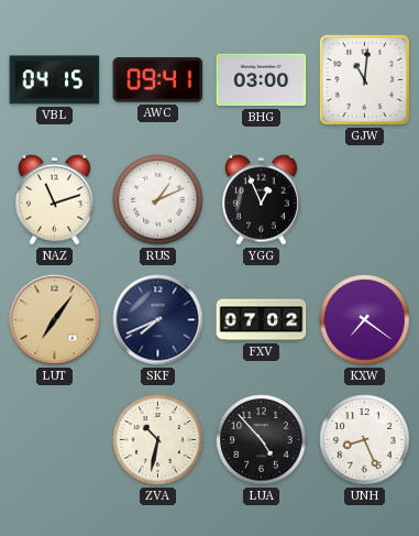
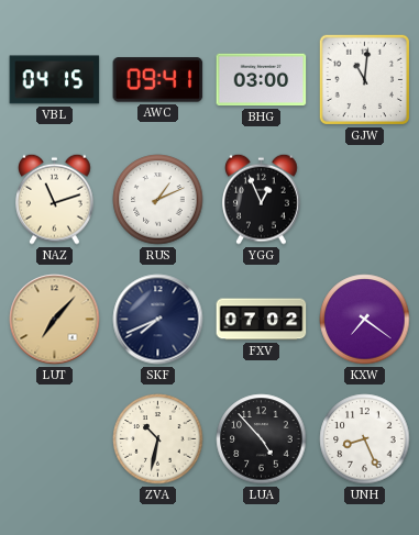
LUT: 7:06 -> 7:07
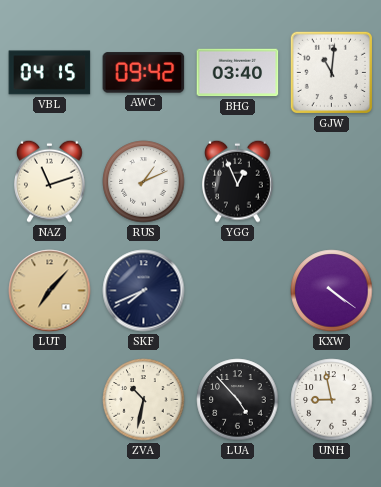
AWC: 09:41 -> 09:42
BHG: 03:00 -> 03:40
FXV: 07:02 -> none
KXW: 7:21 -> 4:21
UNH: 8:26 -> 8:58
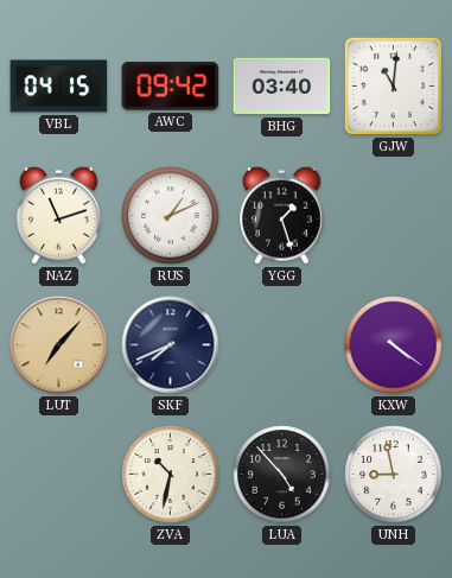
YGG: 12:56 -> 1:27
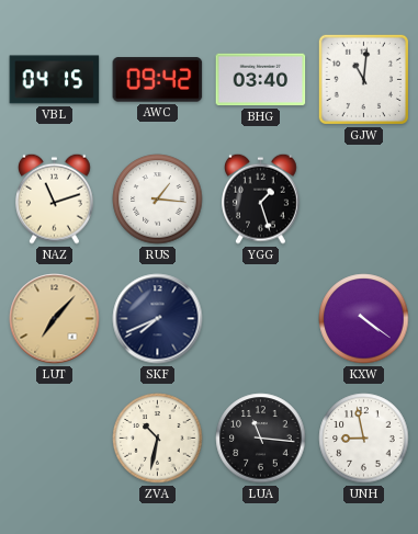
RUS: 1:11 -> 1:16
LUA: 4:53 -> 11:16
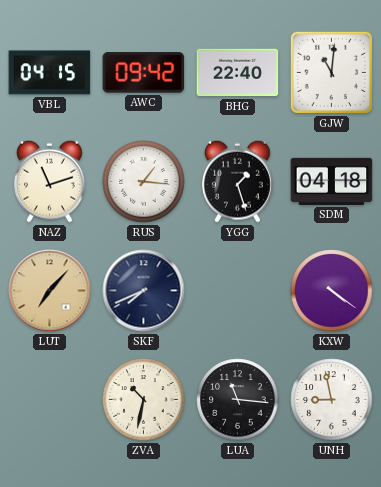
BHG: 03:40 -> 22:40
SDM: none -> 04:18
